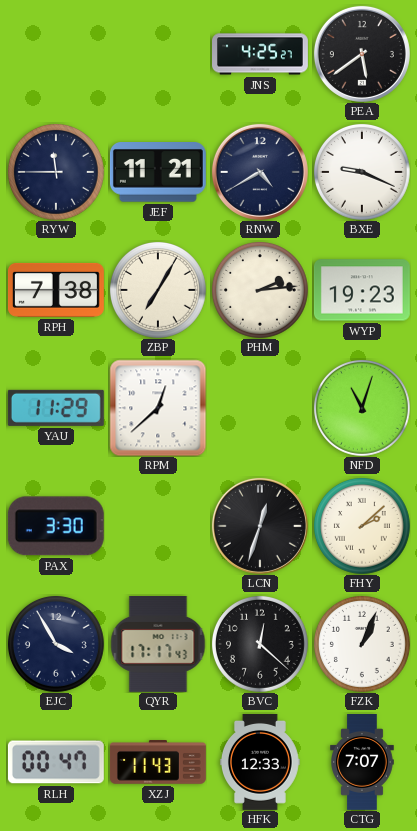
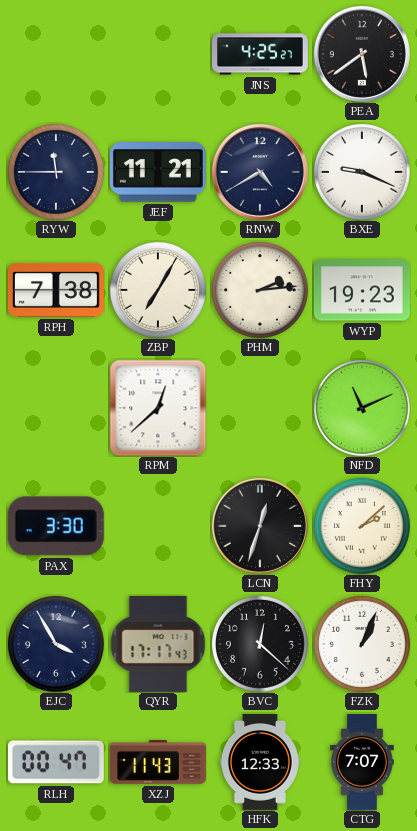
YAU: 11:29 -> none
NFD: 11:03 -> 11:11
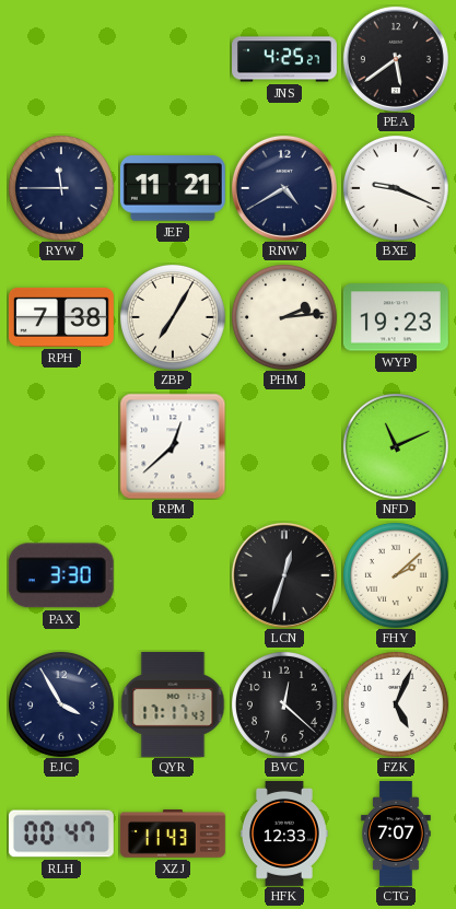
FZK: 1:04 -> 5:04
